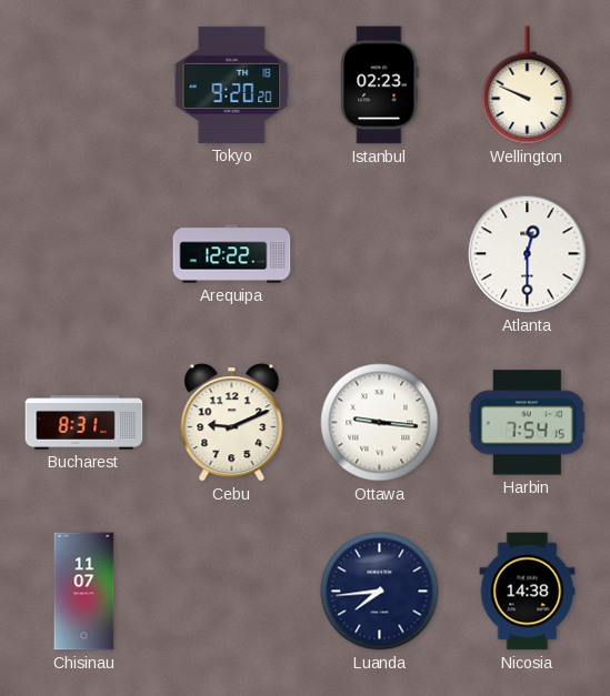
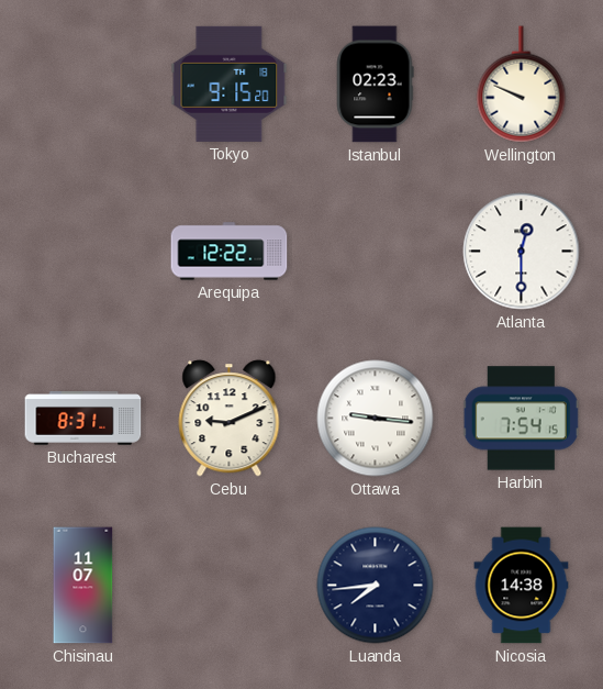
Tokyo: 9:20 -> 9:15
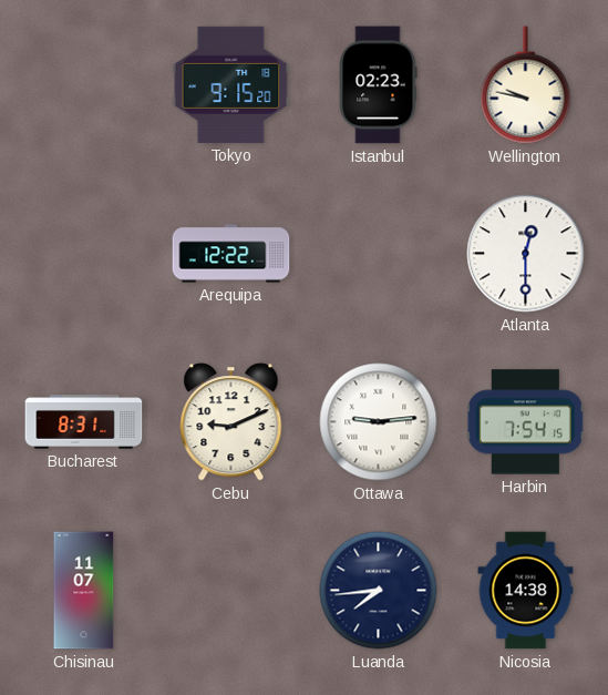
Wellington: 9:49 -> 9:47
Ottawa: 9:16 -> 9:14
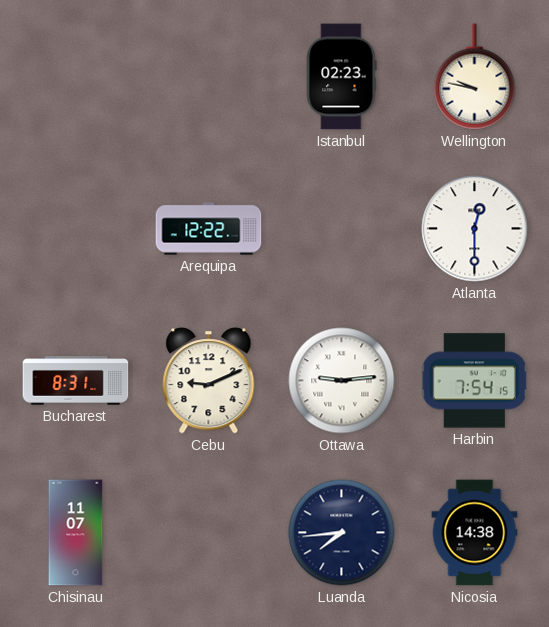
Tokyo: 9:15 -> none
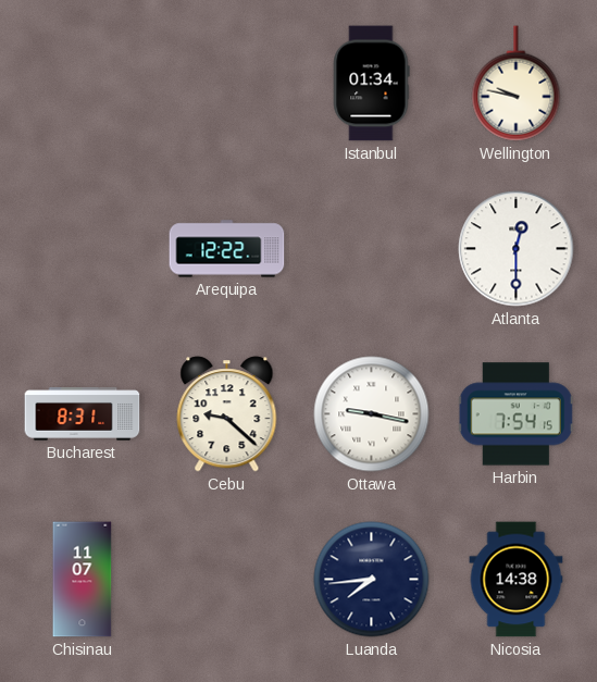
Istanbul: 02:23 -> 01:34
Cebu: 9:11 -> 9:22
Ottawa: 9:14 -> 9:17
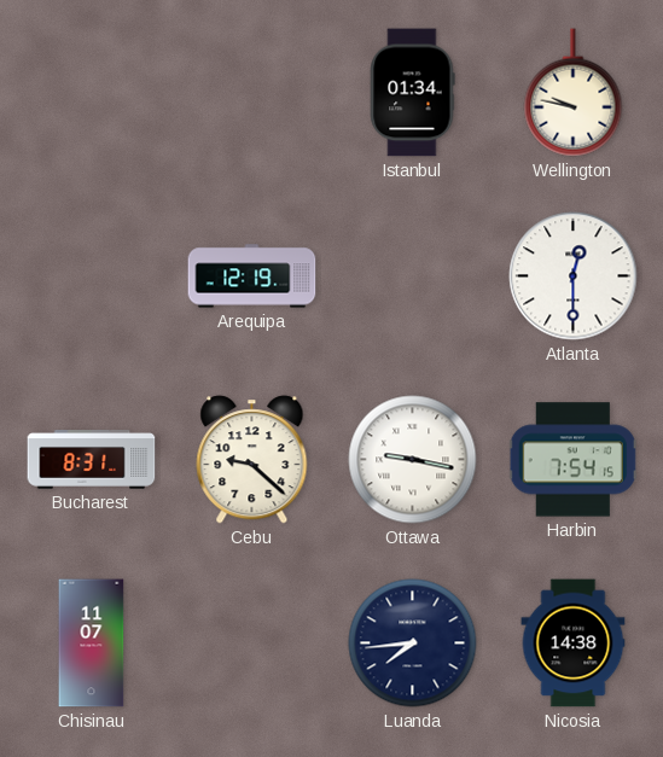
Arequipa: 12:22 -> 12:19
